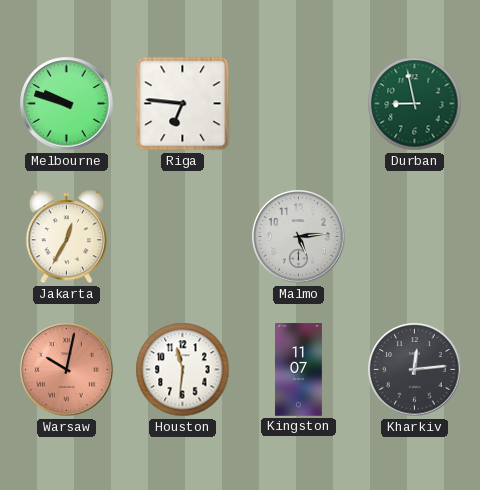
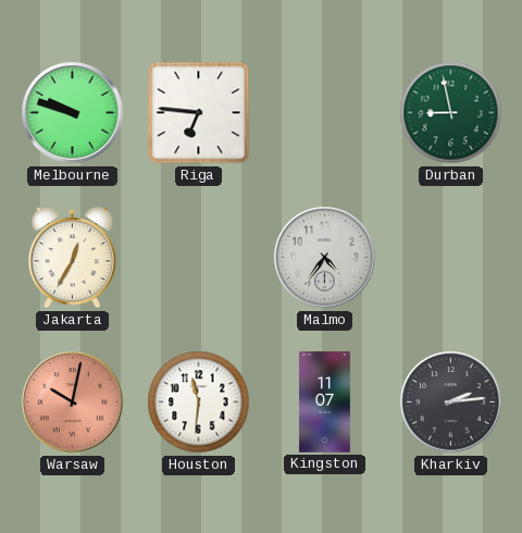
Malmo: 5:14 -> 4:36
Kharkiv: 12:14 -> 2:14
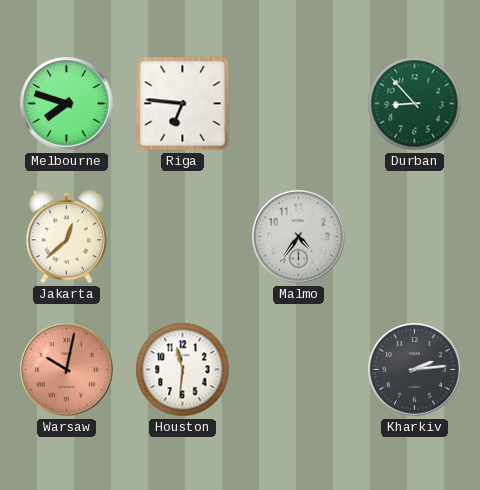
Melbourne: 9:48 -> 7:48
Durban: 8:58 -> 8:53
Jakarta: 12:35 -> 12:38
Kingston: 11:07 -> none
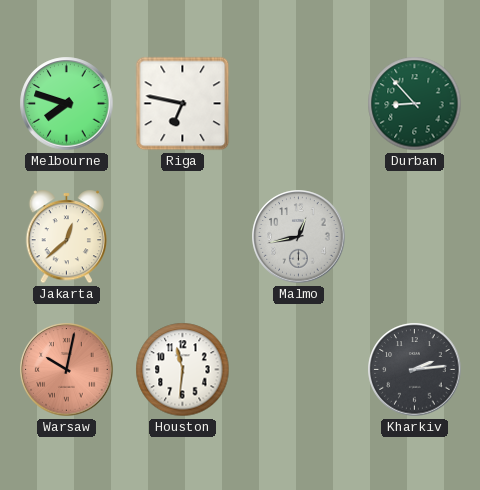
Riga: 6:46 -> 6:47
Malmo: 4:36 -> 12:43
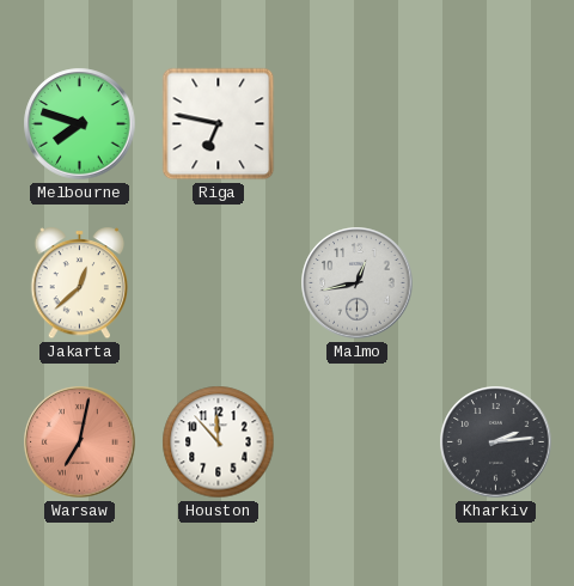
Durban: 8:53 -> none
Warsaw: 10:02 -> 7:02
Houston: 11:31 -> 11:53
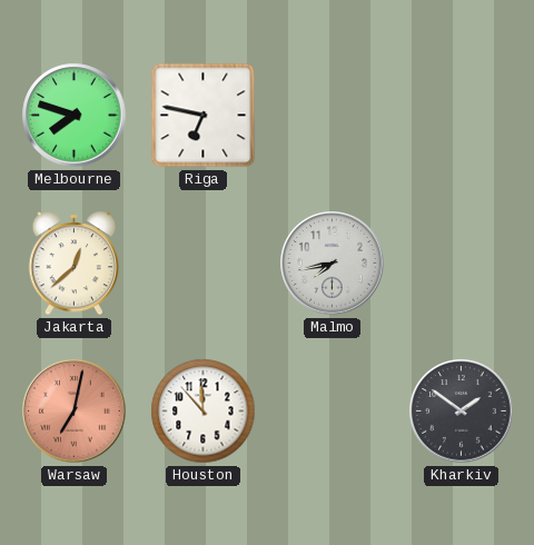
Malmo: 12:43 -> 7:43
Kharkiv: 2:14 -> 1:51
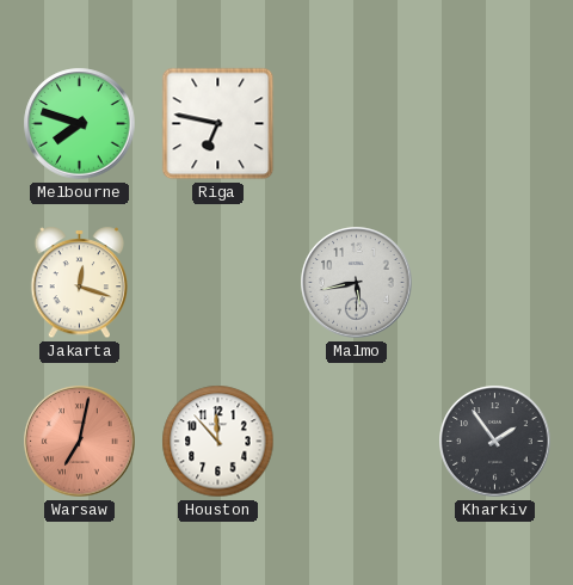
Jakarta: 12:38 -> 12:18
Malmo: 7:43 -> 5:43
Kharkiv: 1:51 -> 1:54
